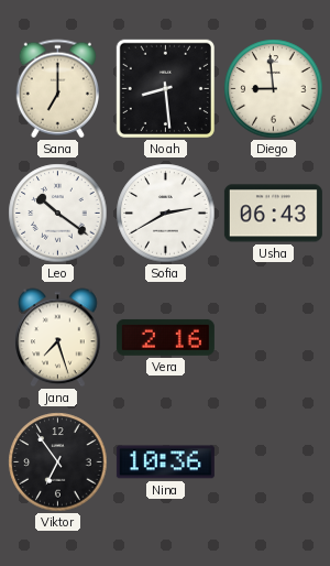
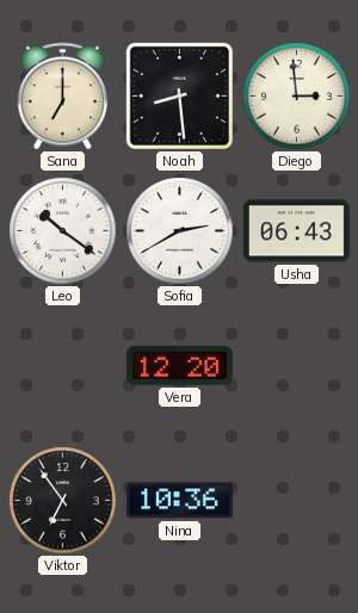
Diego: 8:59 -> 2:59
Jana: 7:27 -> none
Vera: 2:16 -> 12:20
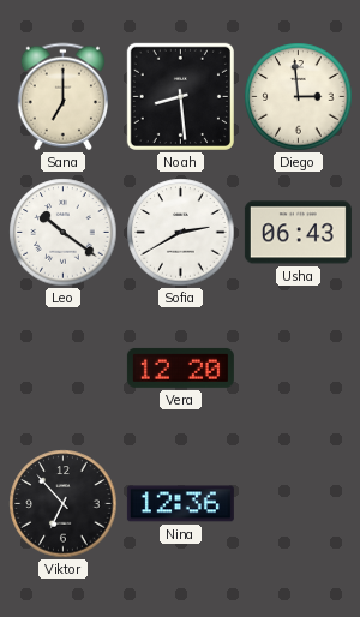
Viktor: 6:54 -> 6:53
Nina: 10:36 -> 12:36
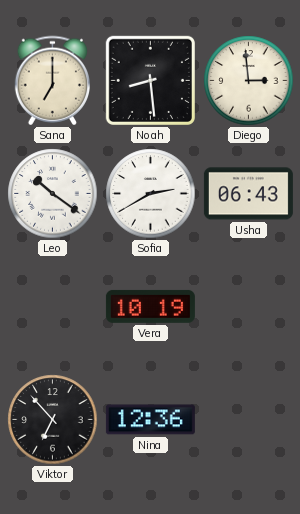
Vera: 12:20 -> 10:19
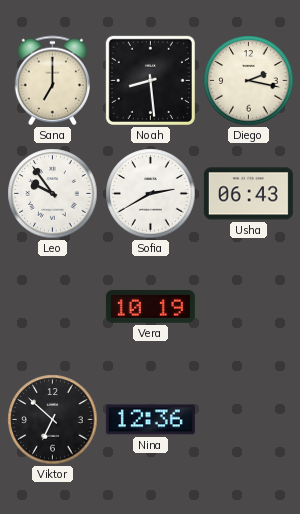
Diego: 2:59 -> 2:17
Leo: 10:21 -> 9:54
Viktor: 6:53 -> 6:52
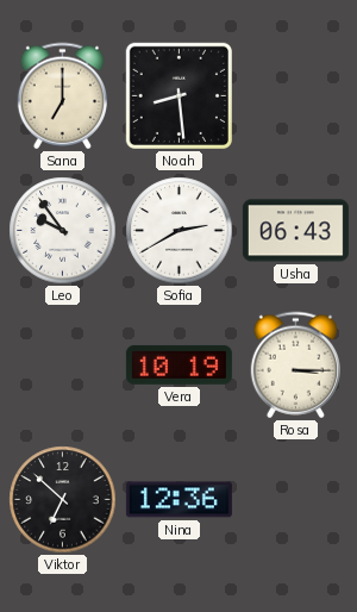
Diego: 2:17 -> none
Rosa: none -> 3:15
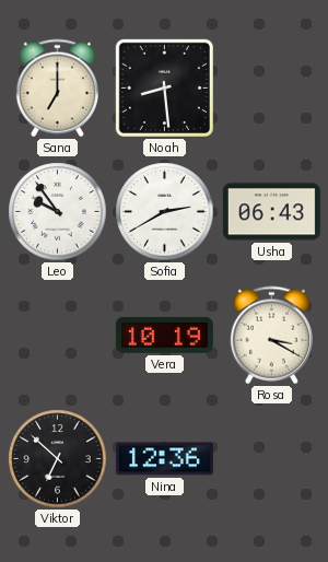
Rosa: 3:15 -> 3:20
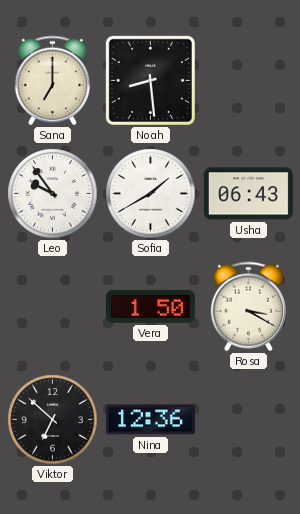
Sofia: 2:40 -> 1:40
Vera: 10:19 -> 1:50
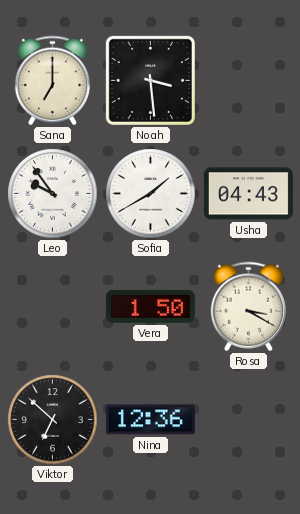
Noah: 8:29 -> 3:29
Usha: 06:43 -> 04:43
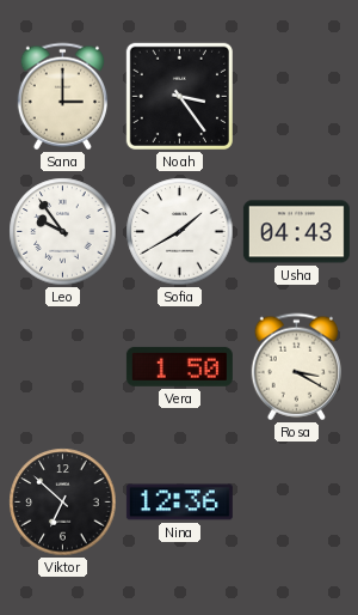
Sana: 7:00 -> 3:00
Noah: 3:29 -> 3:24
